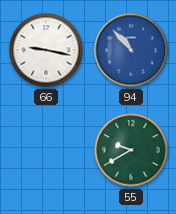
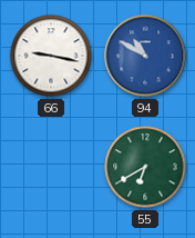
94: 10:53 -> 10:50
55: 9:40 -> 6:40
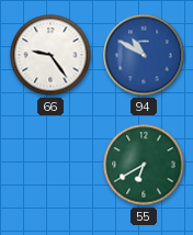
66: 9:17 -> 9:24
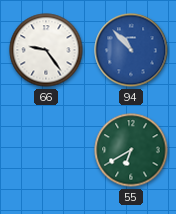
94: 10:50 -> 10:53
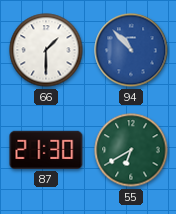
66: 9:24 -> 1:30
87: none -> 21:30
